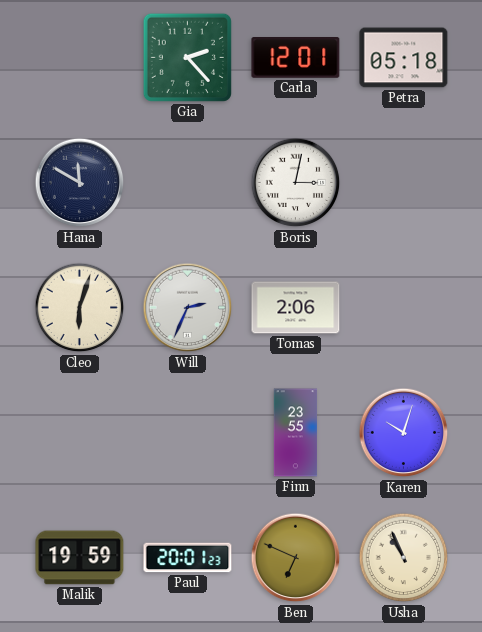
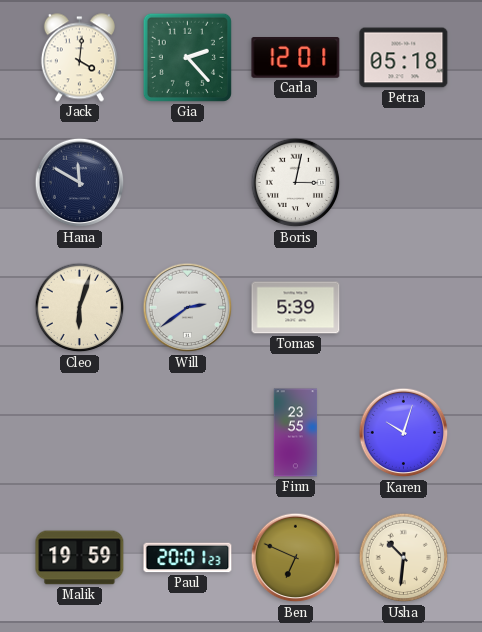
Jack: none -> 4:01
Will: 2:34 -> 2:39
Tomas: 2:06 -> 5:39
Usha: 10:56 -> 10:31
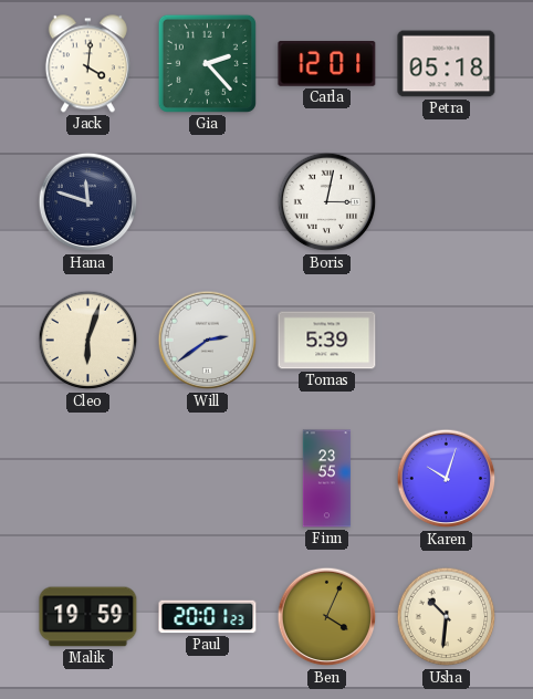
Hana: 11:50 -> 11:48
Ben: 6:49 -> 4:04
